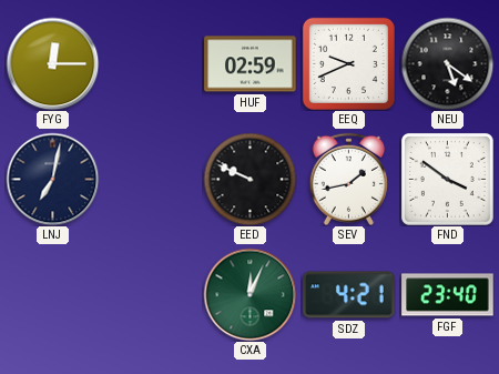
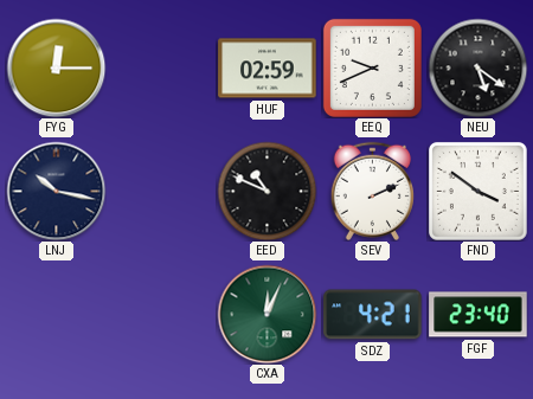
LNJ: 7:02 -> 10:17
EED: 9:49 -> 10:49
SEV: 1:43 -> 2:11
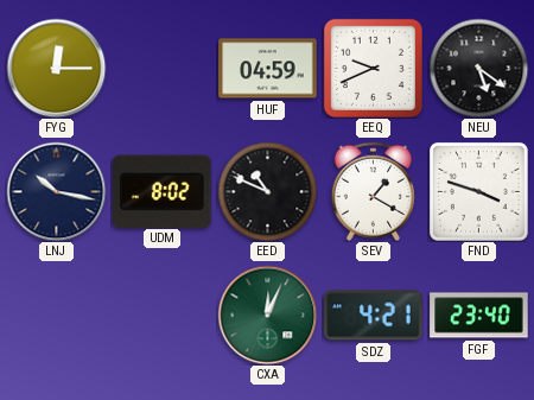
HUF: 02:59 -> 04:59
UDM: none -> 8:02
SEV: 2:11 -> 1:20
FND: 3:51 -> 3:48
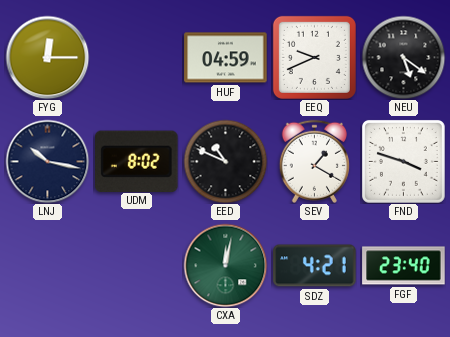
CXA: 12:04 -> 12:02
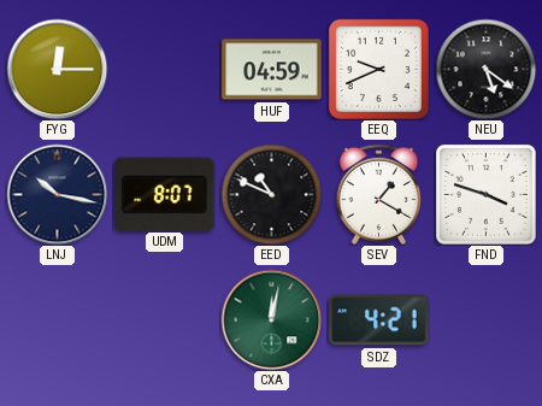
UDM: 8:02 -> 8:07
FGF: 23:40 -> none
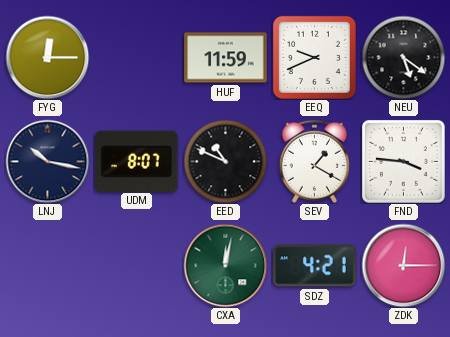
HUF: 04:59 -> 11:59
FND: 3:48 -> 3:46
ZDK: none -> 12:15
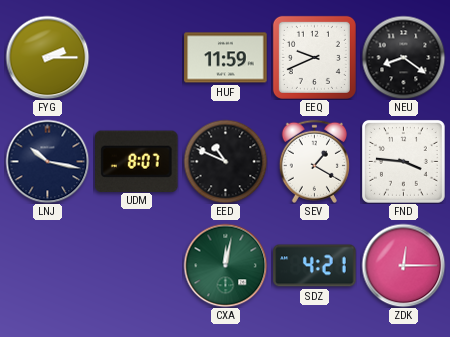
FYG: 12:15 -> 2:15
NEU: 5:21 -> 8:21
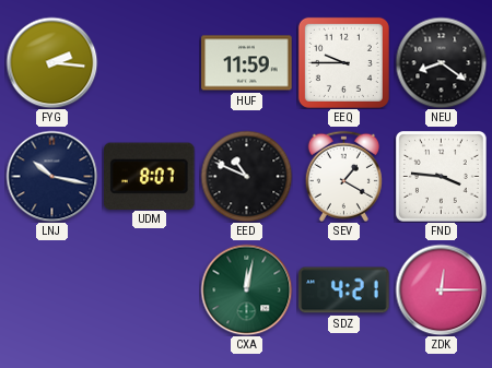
FYG: 2:15 -> 2:16
EEQ: 9:41 -> 9:45
